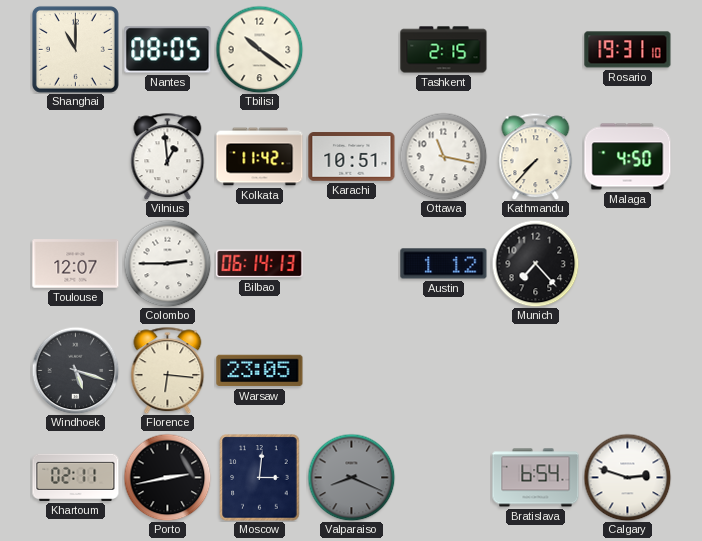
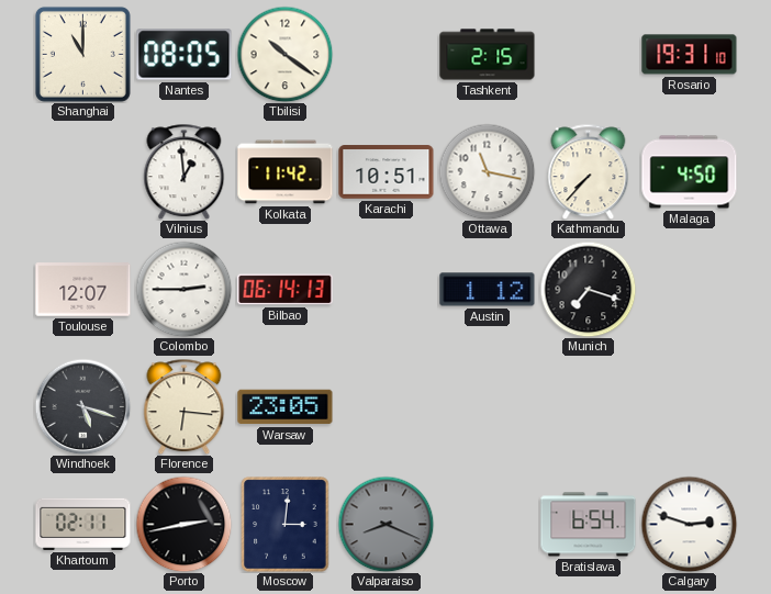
Munich: 7:23 -> 7:18
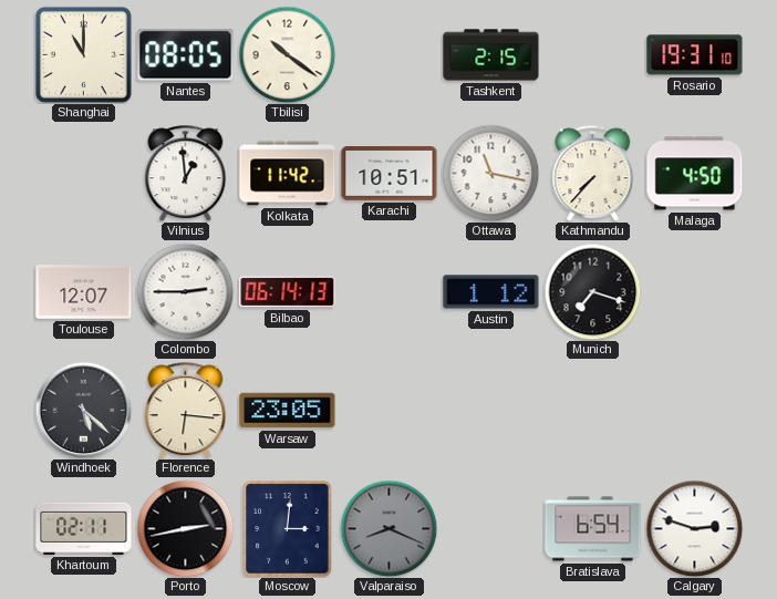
Windhoek: 5:18 -> 5:22
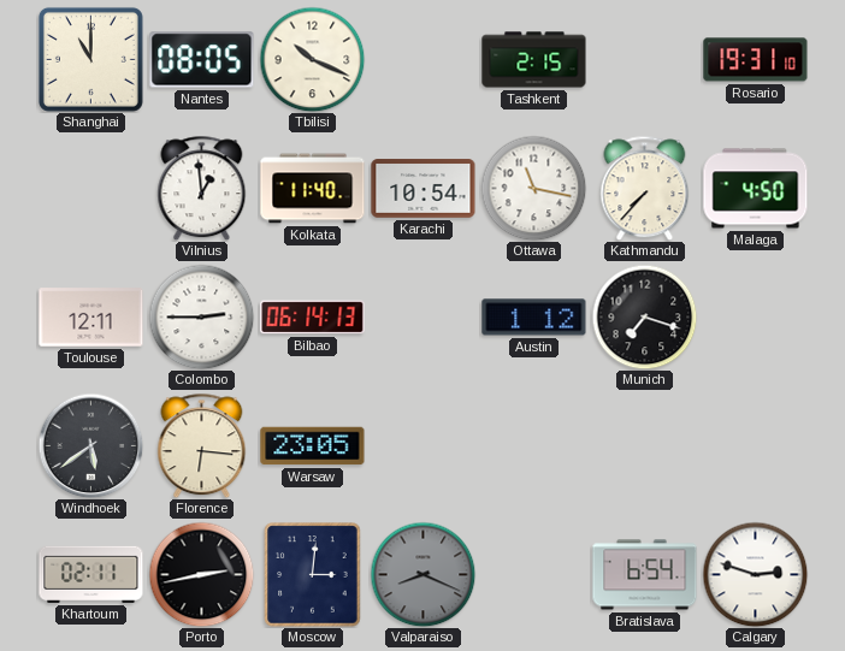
Tbilisi: 10:21 -> 10:19
Kolkata: 11:42 -> 11:40
Karachi: 10:51 -> 10:54
Toulouse: 12:07 -> 12:11
Windhoek: 5:22 -> 5:39
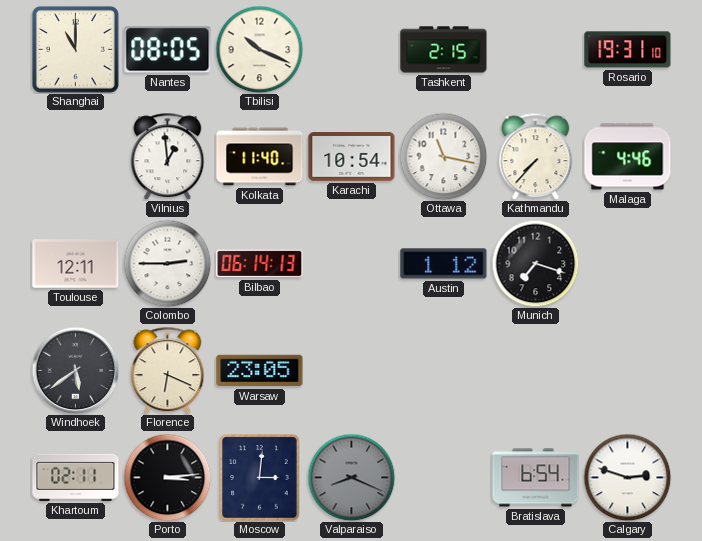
Malaga: 4:50 -> 4:46
Florence: 6:16 -> 6:19
Porto: 2:43 -> 3:14
